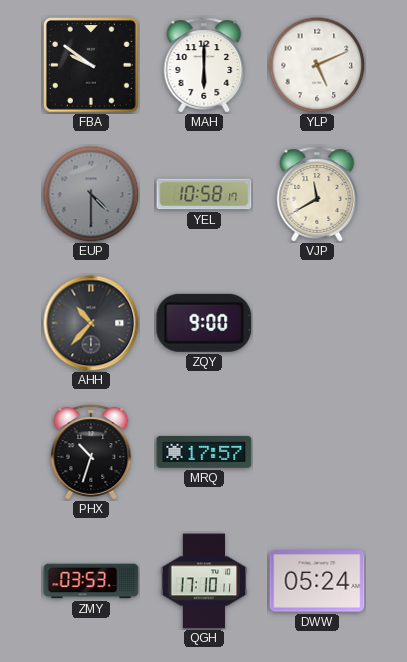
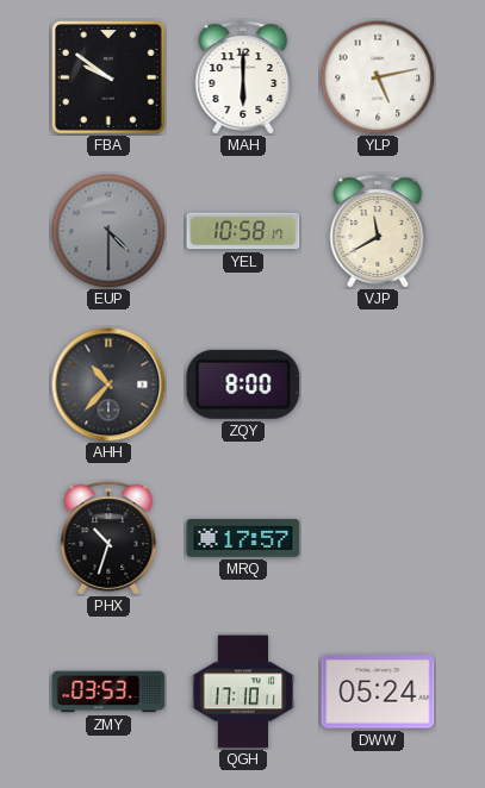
YLP: 5:11 -> 5:13
ZQY: 9:00 -> 8:00
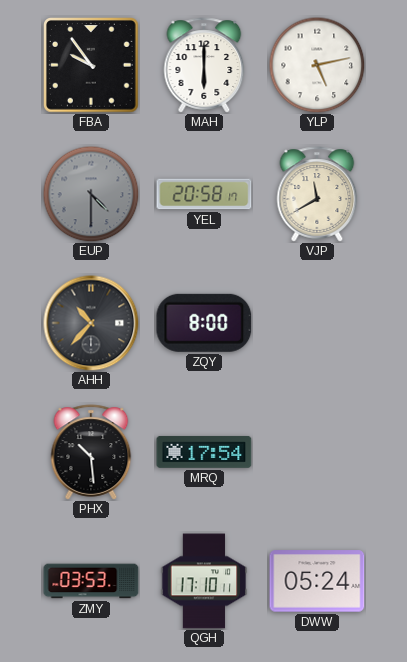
FBA: 9:51 -> 9:54
YEL: 10:58 -> 20:58
PHX: 10:33 -> 10:29
MRQ: 17:57 -> 17:54
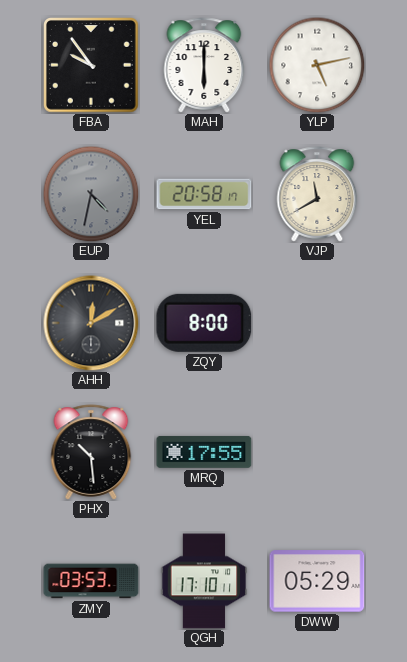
EUP: 4:30 -> 4:32
AHH: 10:37 -> 12:10
MRQ: 17:54 -> 17:55
DWW: 05:24 -> 05:29
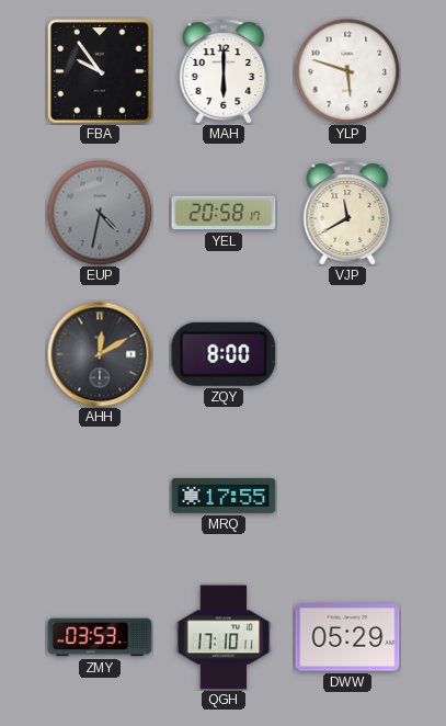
YLP: 5:13 -> 5:48
PHX: 10:29 -> none
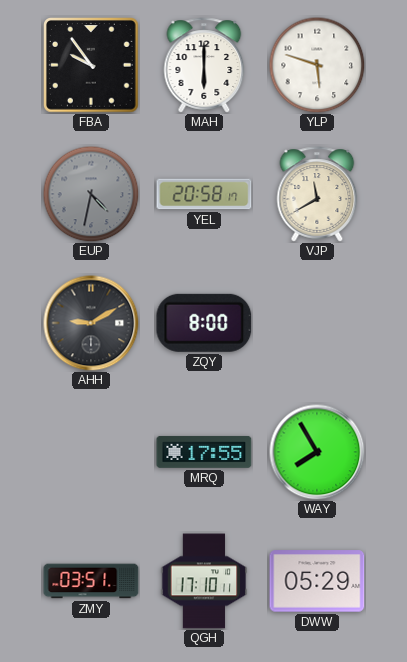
AHH: 12:10 -> 9:10
WAY: none -> 7:55
ZMY: 03:53 -> 03:51
